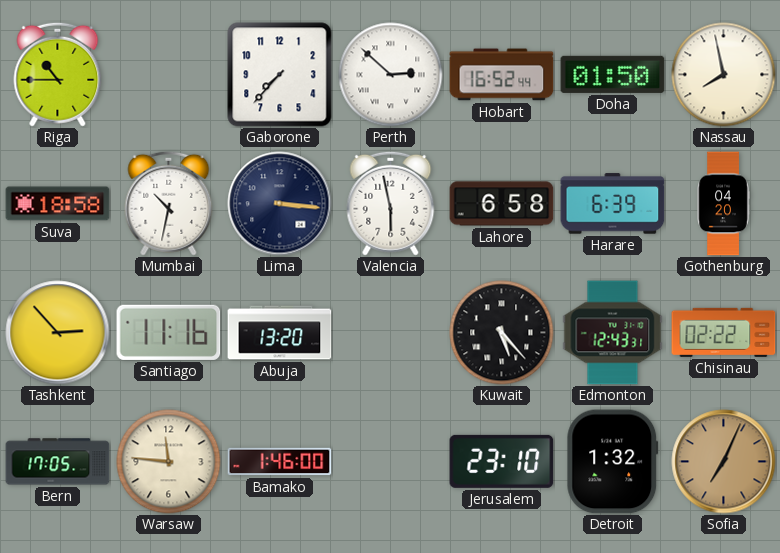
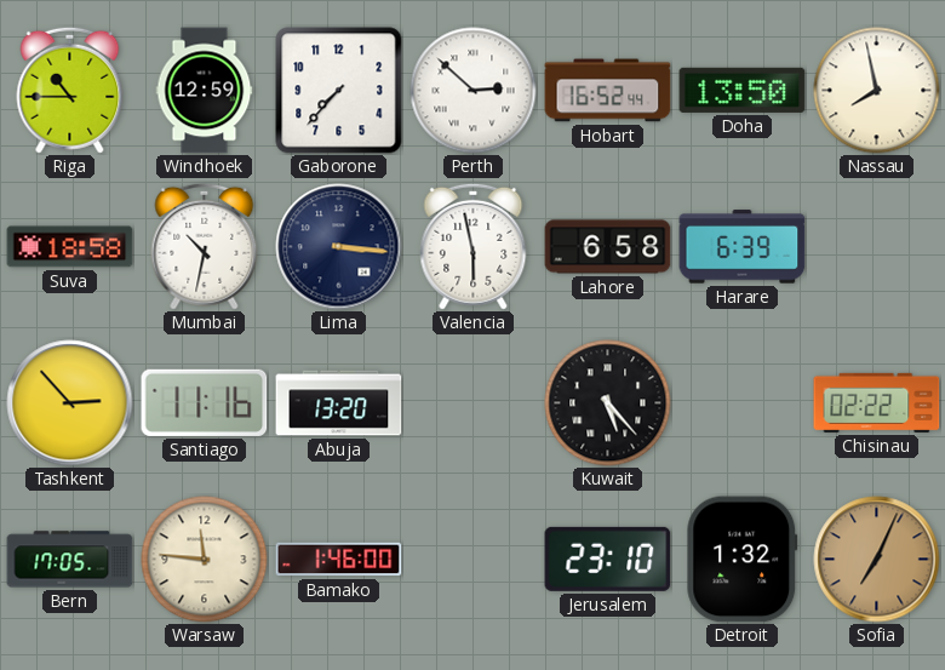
Windhoek: none -> 12:59
Doha: 01:50 -> 13:50
Gothenburg: 04:20 -> none
Edmonton: 12:43 -> none
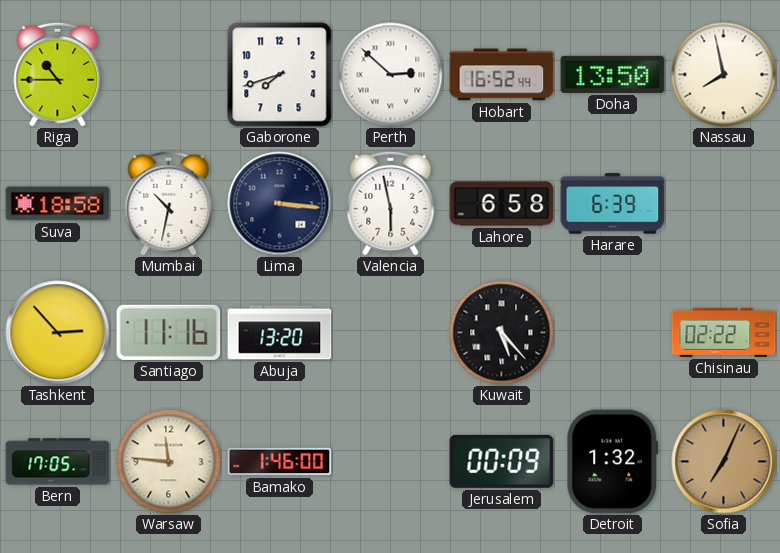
Windhoek: 12:59 -> none
Gaborone: 7:37 -> 7:42
Jerusalem: 23:10 -> 00:09
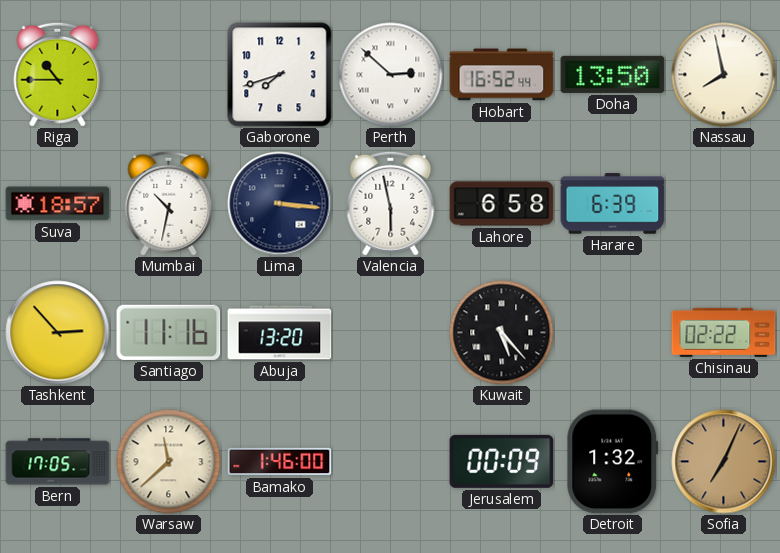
Suva: 18:58 -> 18:57
Warsaw: 11:46 -> 11:38
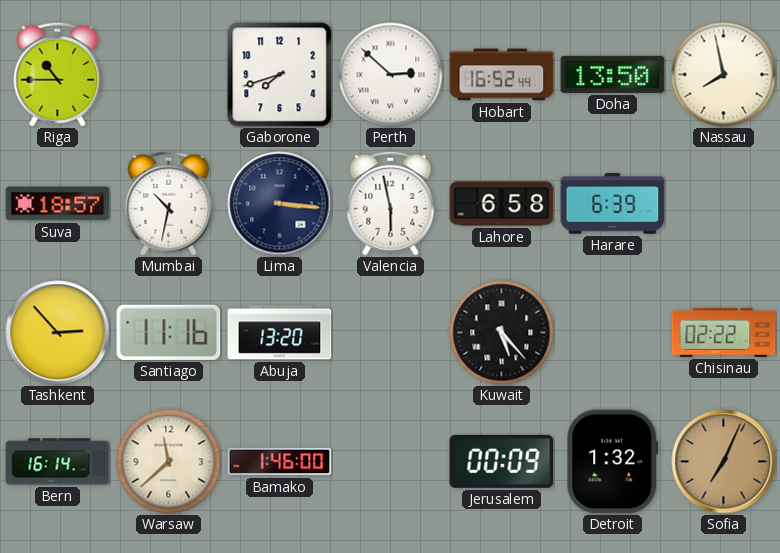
Bern: 17:05 -> 16:14
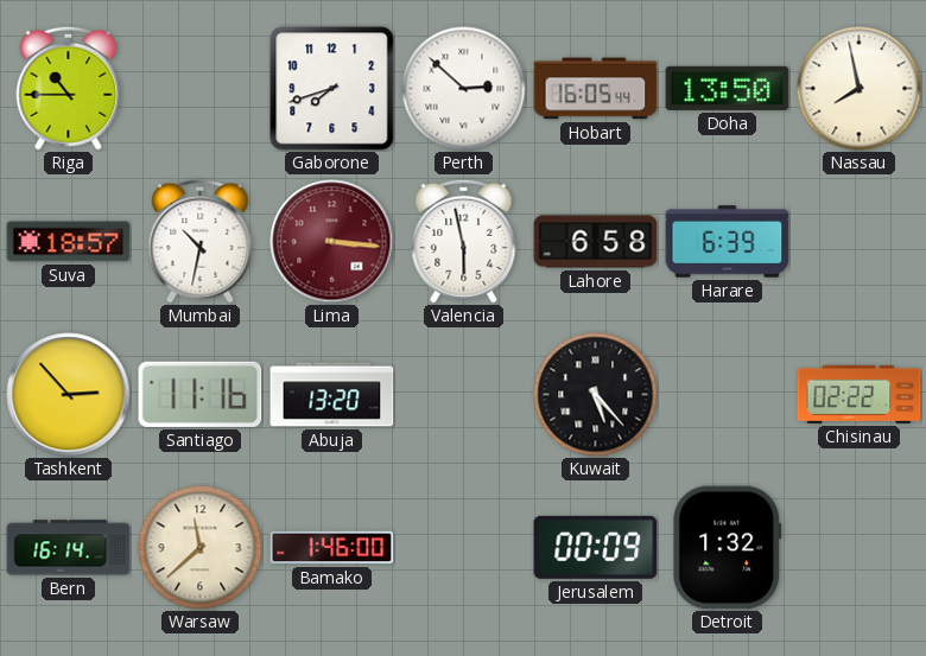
Hobart: 16:52 -> 16:05
Lima dial: navy -> burgundy
Sofia: 7:04 -> none
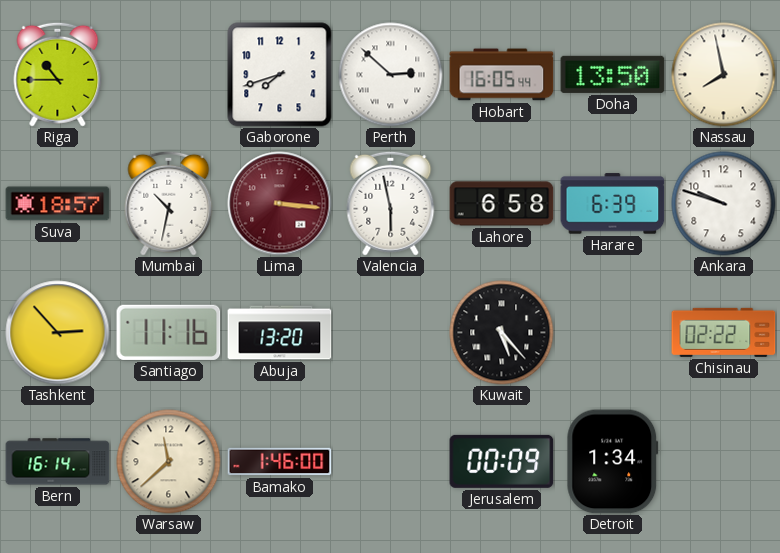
Ankara: none -> 9:48
Detroit: 1:32 -> 1:34
